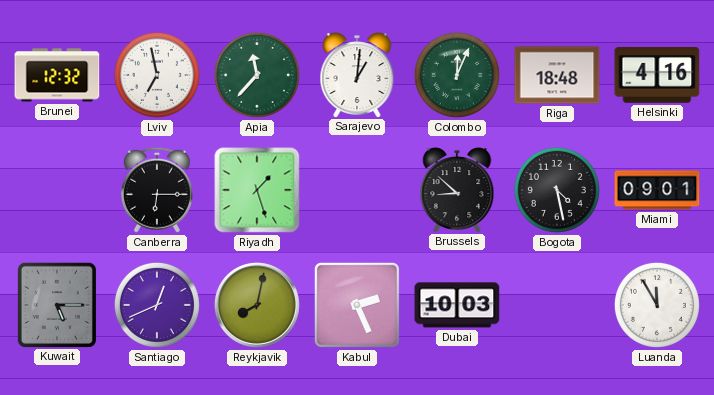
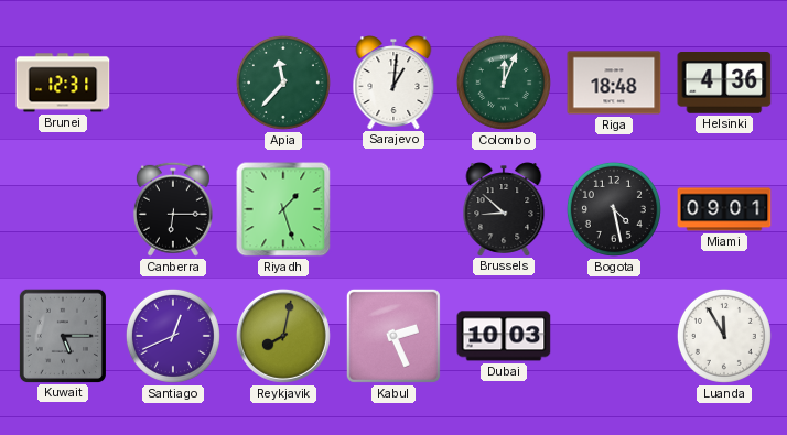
Brunei: 12:32 -> 12:31
Lviv: 6:58 -> none
Helsinki: 4:16 -> 4:36
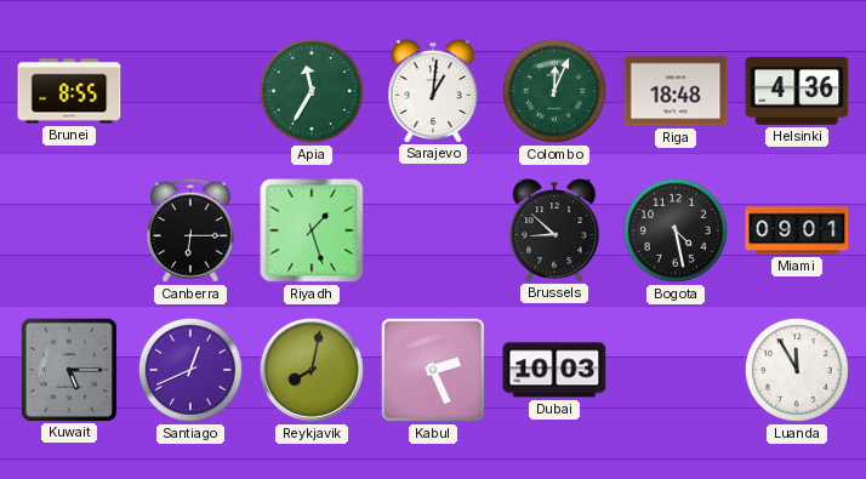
Brunei: 12:31 -> 8:55
Apia: 11:37 -> 11:35
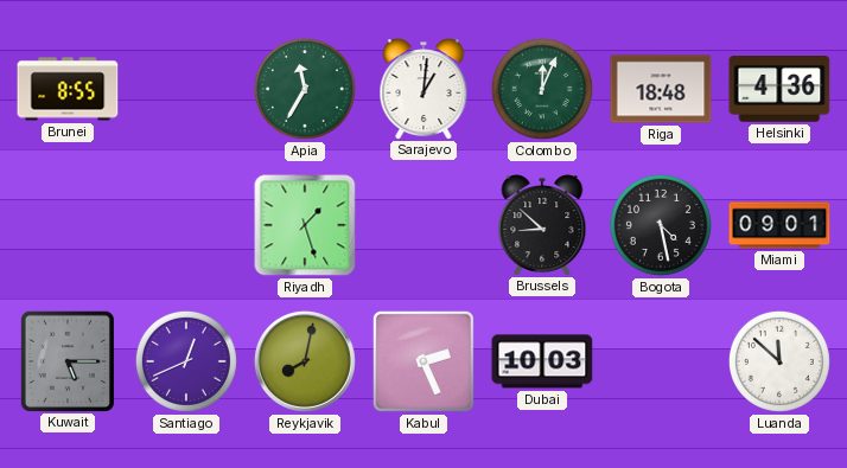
Canberra: 6:15 -> none
Luanda: 11:55 -> 11:52
